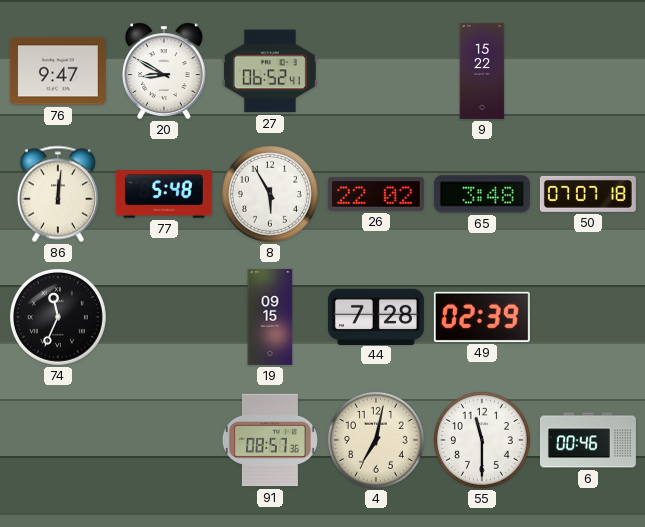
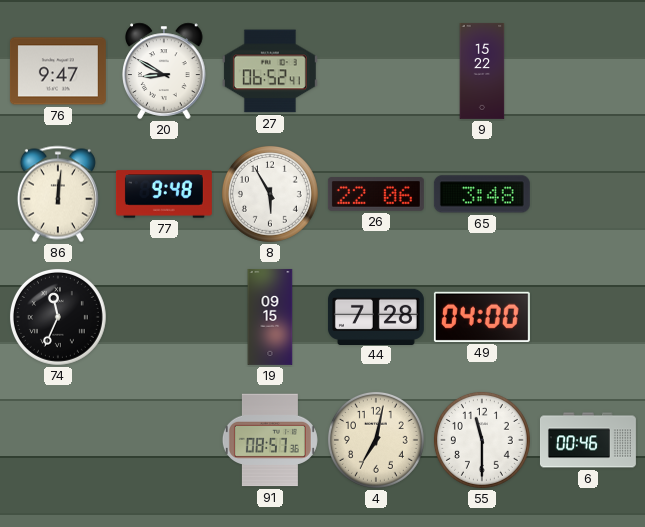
77: 5:48 -> 9:48
26: 22:02 -> 22:06
50: 07:07 -> none
49: 02:39 -> 04:00
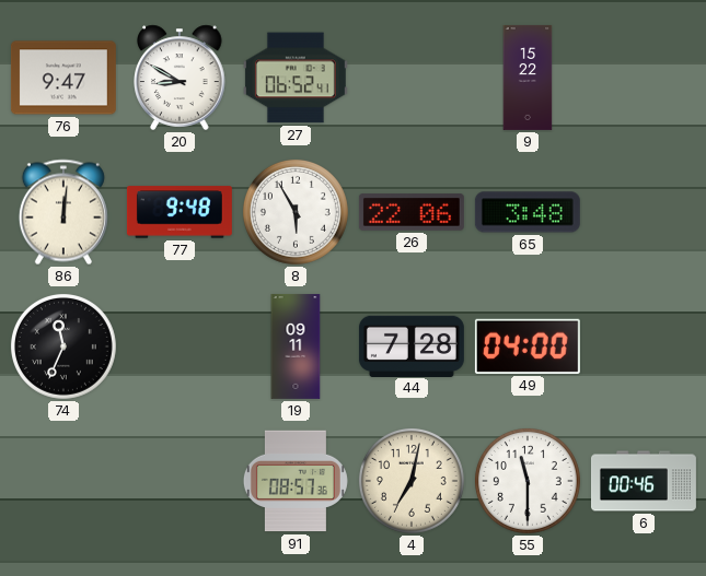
19: 09:15 -> 09:11
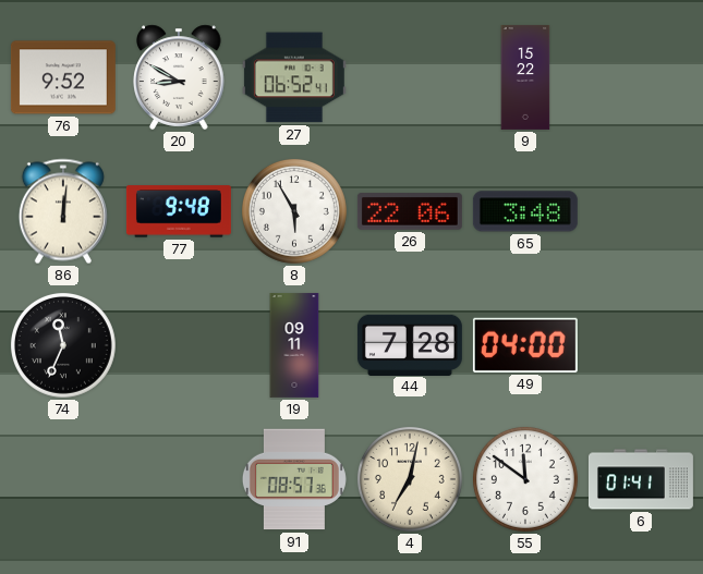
76: 9:47 -> 9:52
55: 11:30 -> 11:51
6: 00:46 -> 01:41
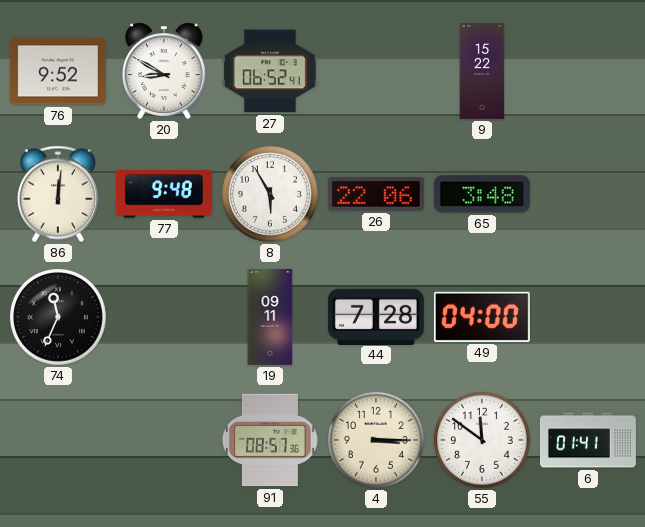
4: 7:02 -> 3:15
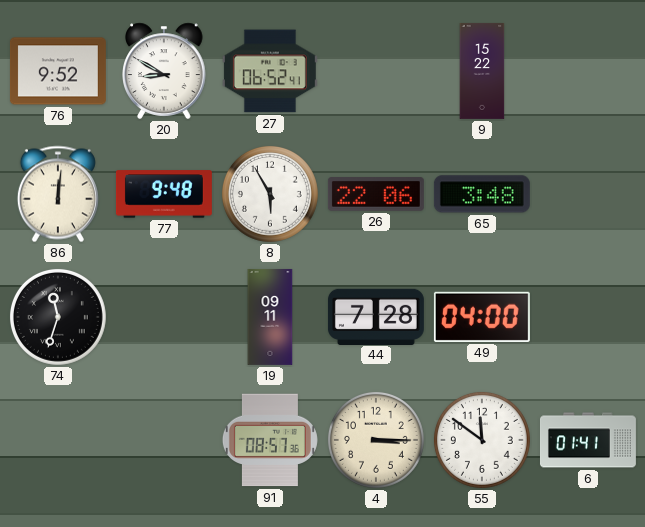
74: 11:34 -> 11:33
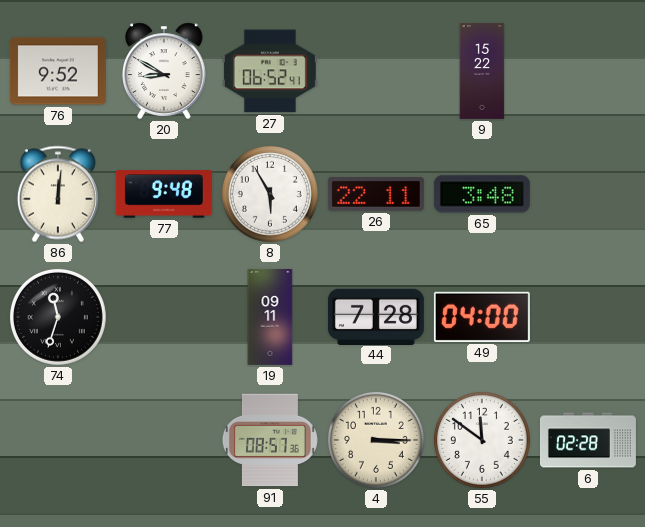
26: 22:06 -> 22:11
6: 01:41 -> 02:28
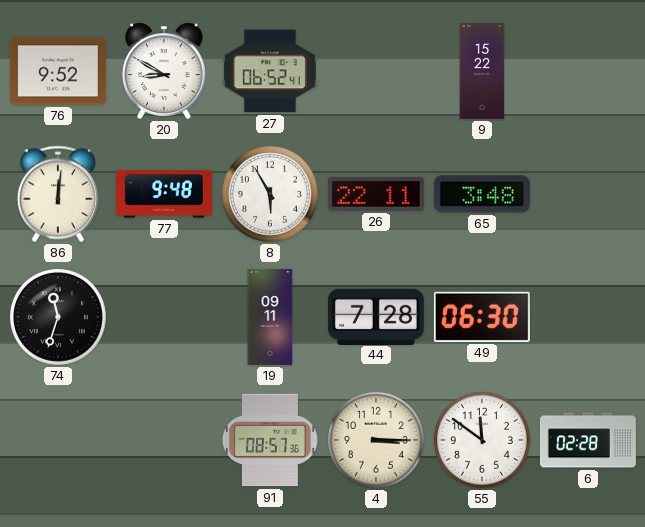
49: 04:00 -> 06:30
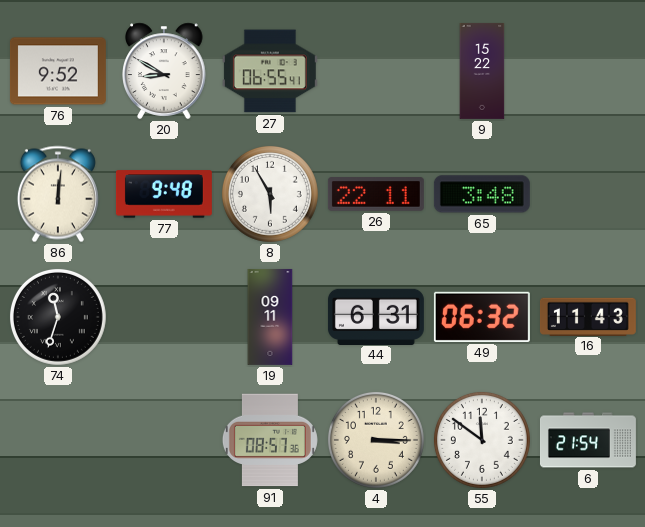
27: 06:52 -> 06:55
44: 7:28 -> 6:31
49: 06:30 -> 06:32
16: none -> 11:43
6: 02:28 -> 21:54
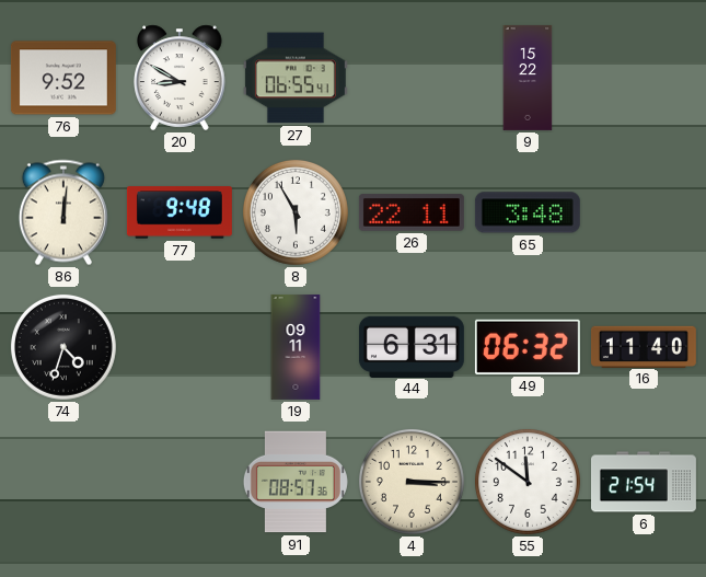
74: 11:33 -> 4:33
16: 11:43 -> 11:40
